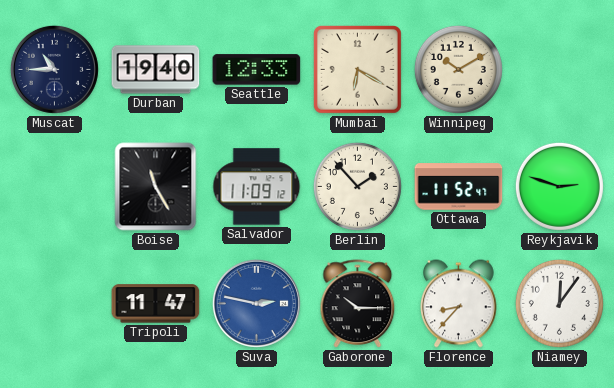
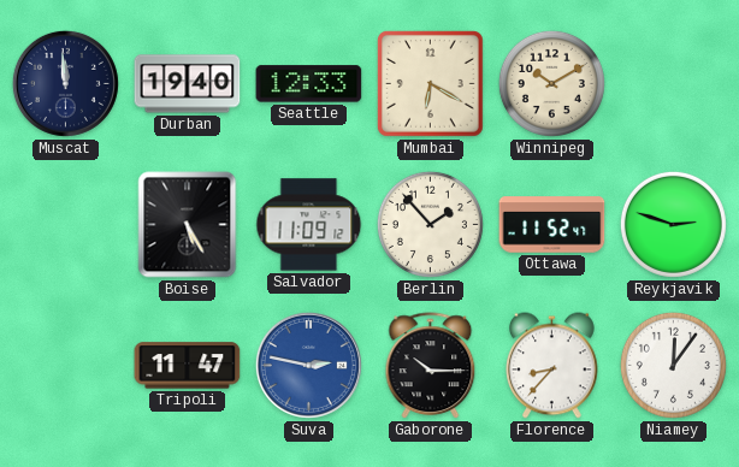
Muscat: 10:45 -> 11:59
Boise: 11:25 -> 5:25
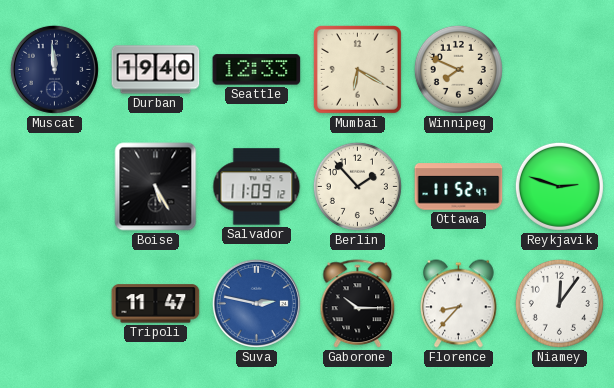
Winnipeg: 10:10 -> 7:49
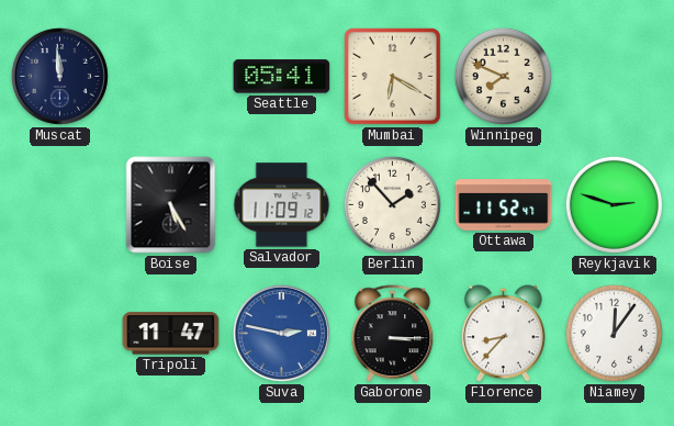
Durban: 19:40 -> none
Seattle: 12:33 -> 05:41
Gaborone: 10:15 -> 3:15
